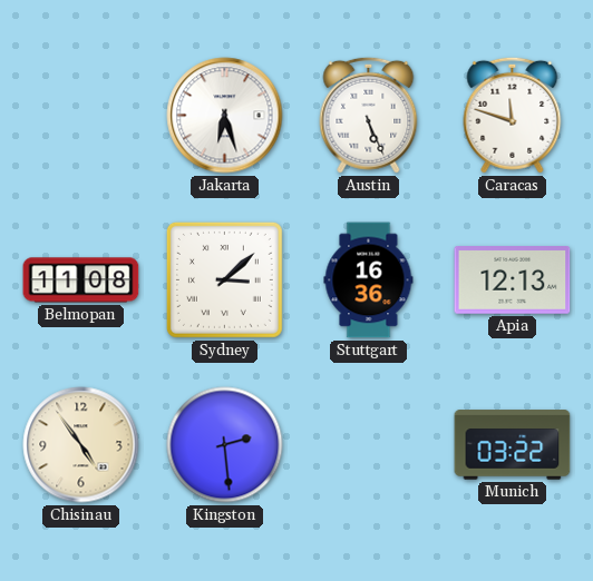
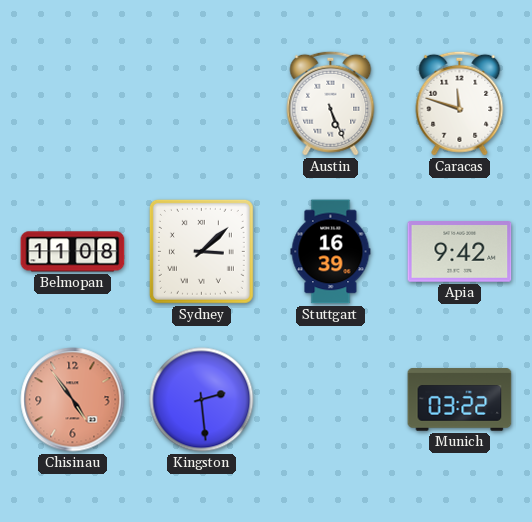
Jakarta: 6:27 -> none
Stuttgart: 16:36 -> 16:39
Apia: 12:13 -> 9:42
Chisinau dial: cream -> salmon
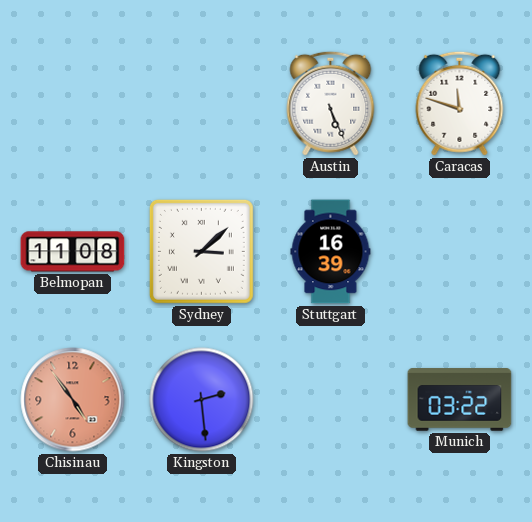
Apia: 9:42 -> none
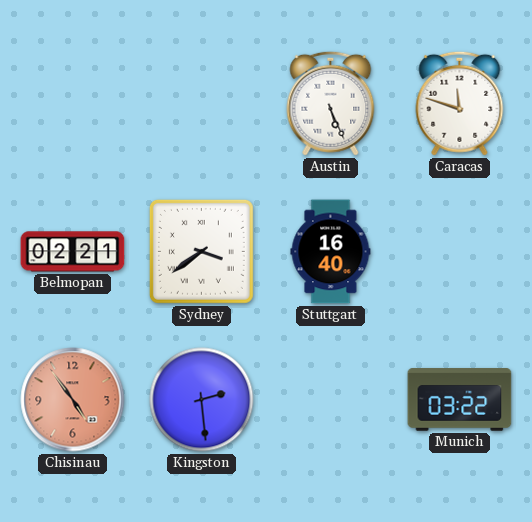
Belmopan: 11:08 -> 02:21
Sydney: 3:08 -> 3:39
Stuttgart: 16:39 -> 16:40
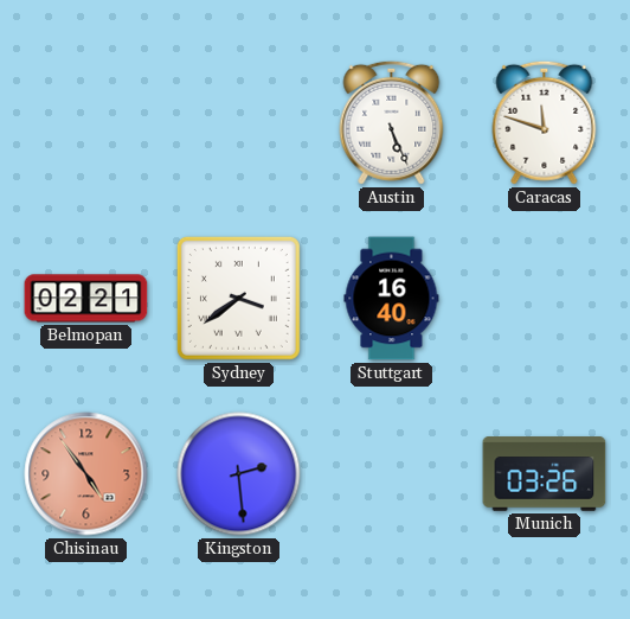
Munich: 03:22 -> 03:26
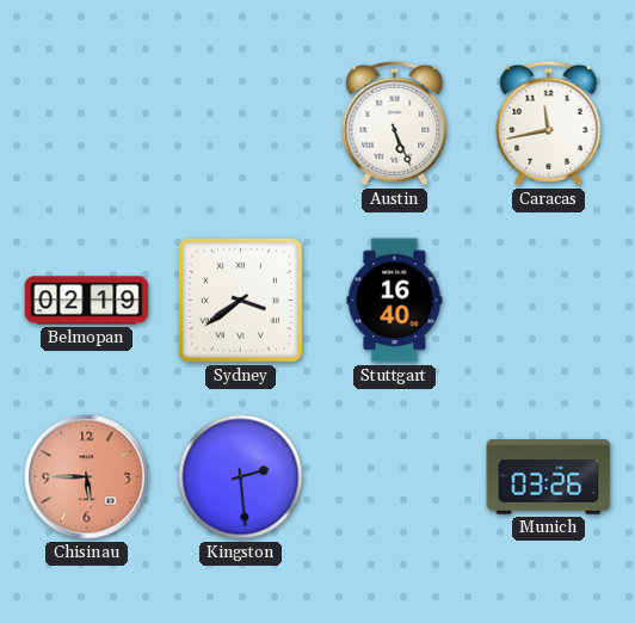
Caracas: 11:48 -> 11:43
Belmopan: 02:21 -> 02:19
Chisinau: 4:54 -> 5:45
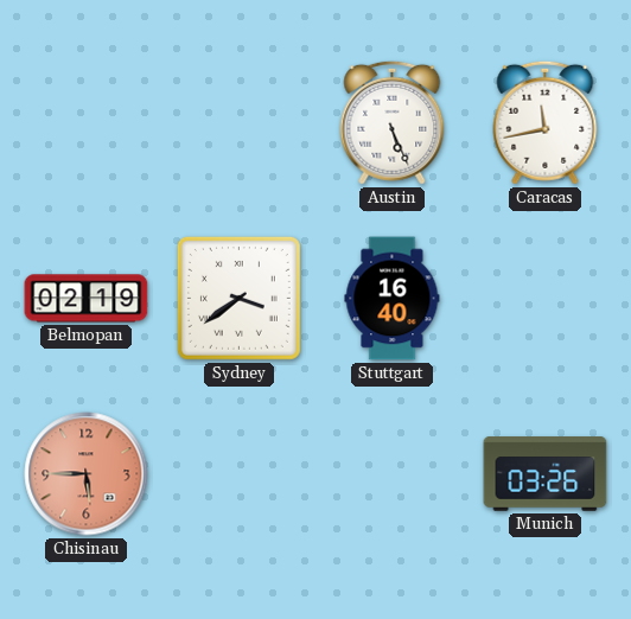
Kingston: 2:29 -> none
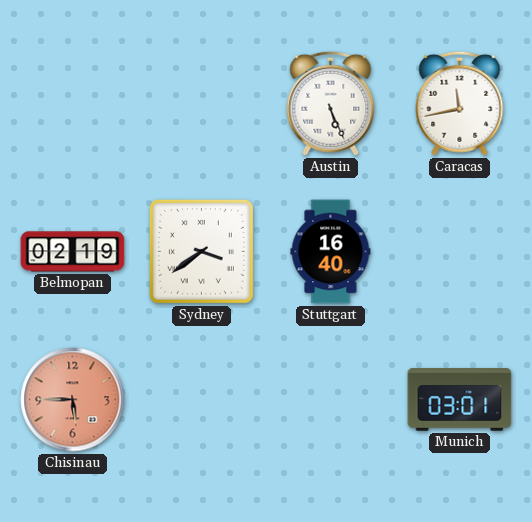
Munich: 03:26 -> 03:01
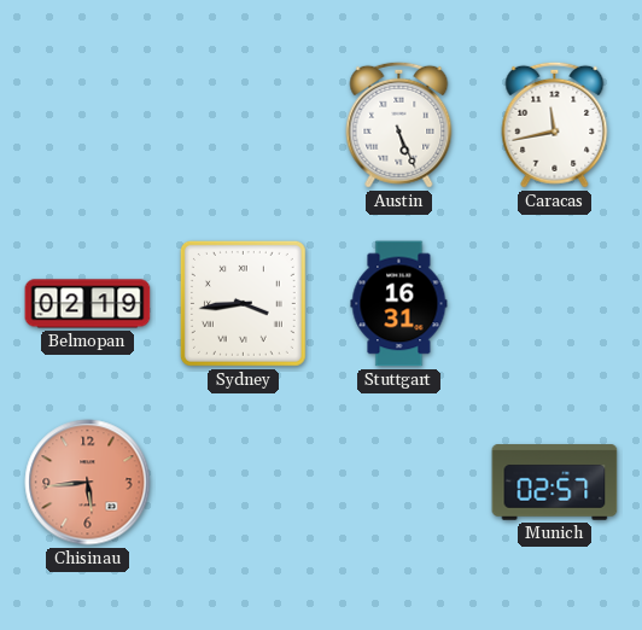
Sydney: 3:39 -> 3:44
Stuttgart: 16:40 -> 16:31
Chisinau: 5:45 -> 5:44
Munich: 03:01 -> 02:57
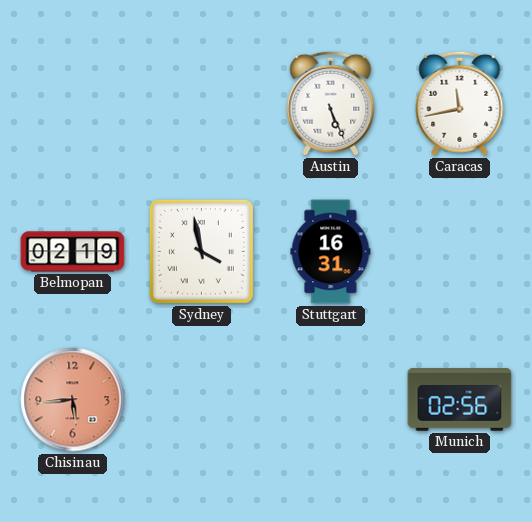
Sydney: 3:44 -> 3:58
Munich: 02:57 -> 02:56
